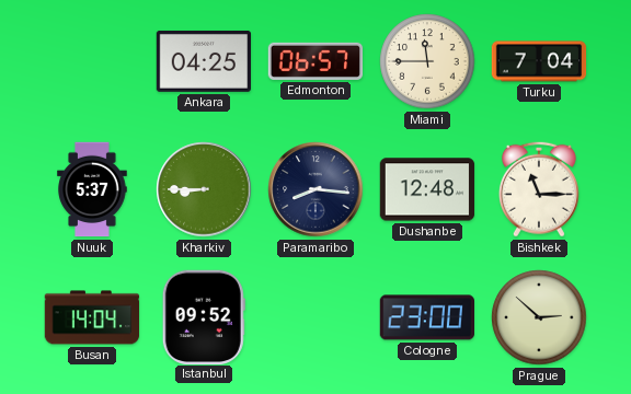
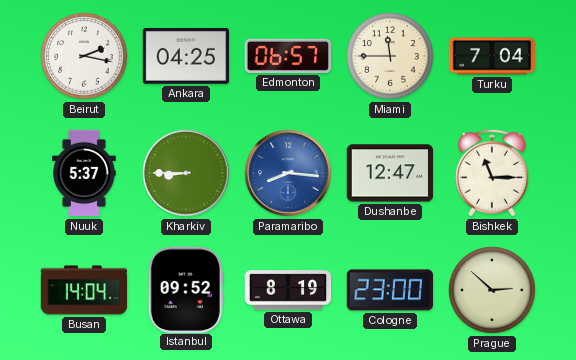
Beirut: none -> 2:17
Paramaribo dial: navy -> blue
Dushanbe: 12:48 -> 12:47
Ottawa: none -> 8:19
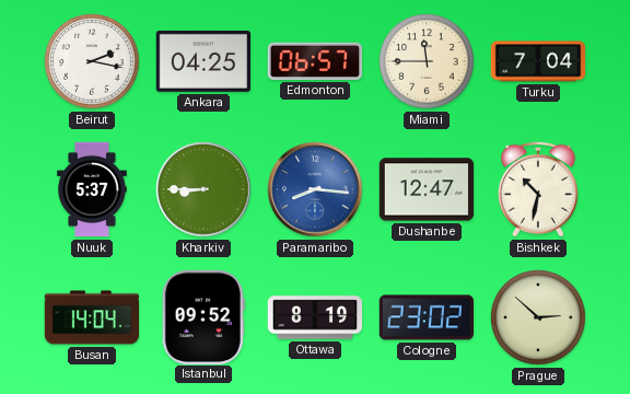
Bishkek: 11:15 -> 10:32
Cologne: 23:00 -> 23:02
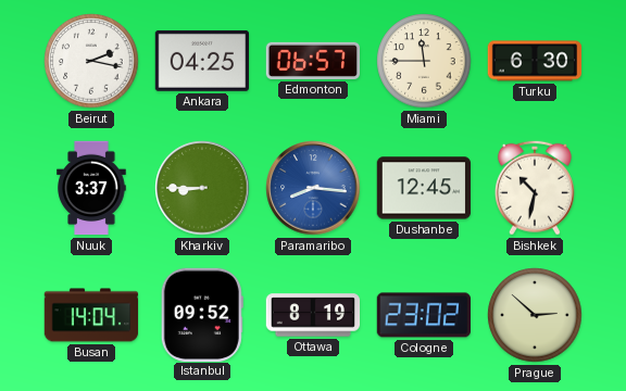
Turku: 7:04 -> 6:30
Nuuk: 5:37 -> 3:37
Dushanbe: 12:47 -> 12:45
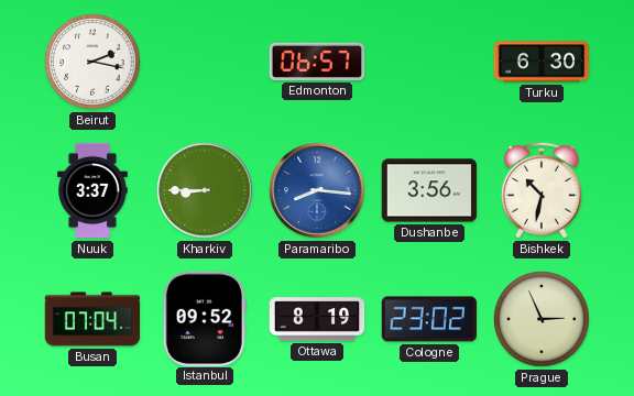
Ankara: 04:25 -> none
Miami: 11:45 -> none
Dushanbe: 12:45 -> 3:56
Busan: 14:04 -> 07:04
Prague: 2:52 -> 2:56
